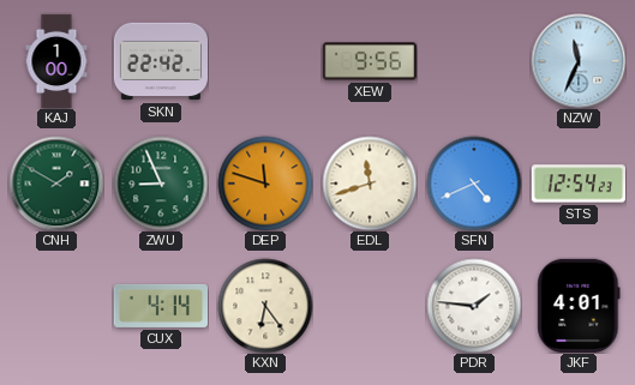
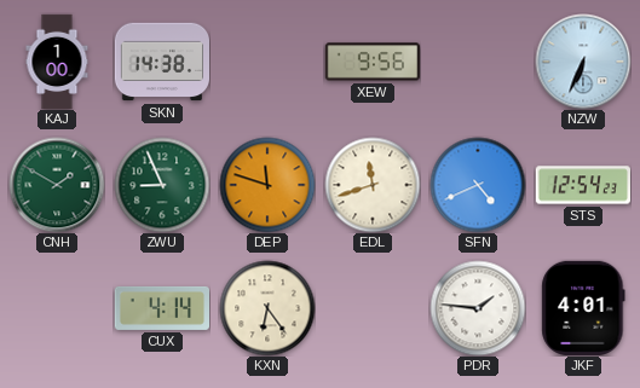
SKN: 22:42 -> 14:38
NZW: 11:34 -> 6:34
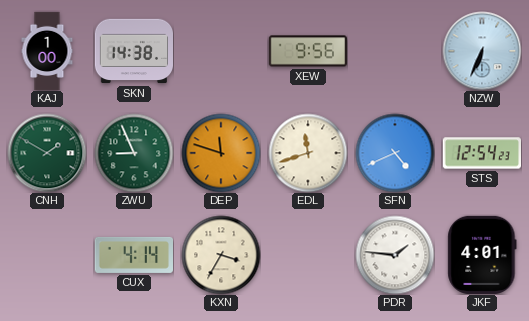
KXN: 6:24 -> 3:35
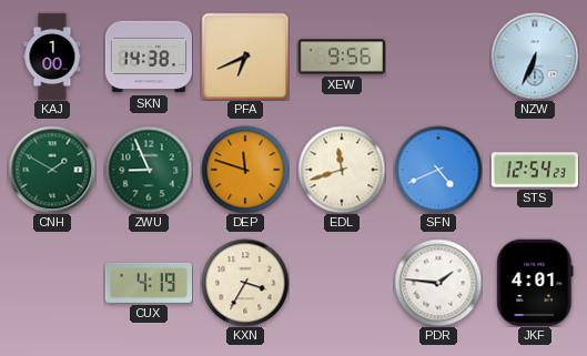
PFA: none -> 6:41
CUX: 4:14 -> 4:19
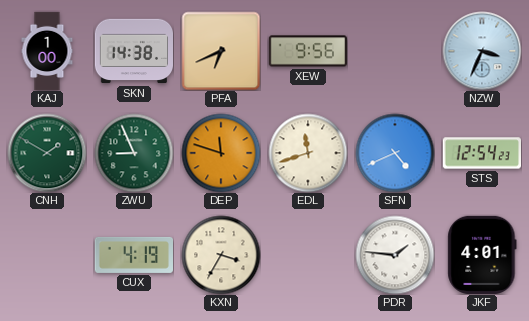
NZW: 6:34 -> 3:34
